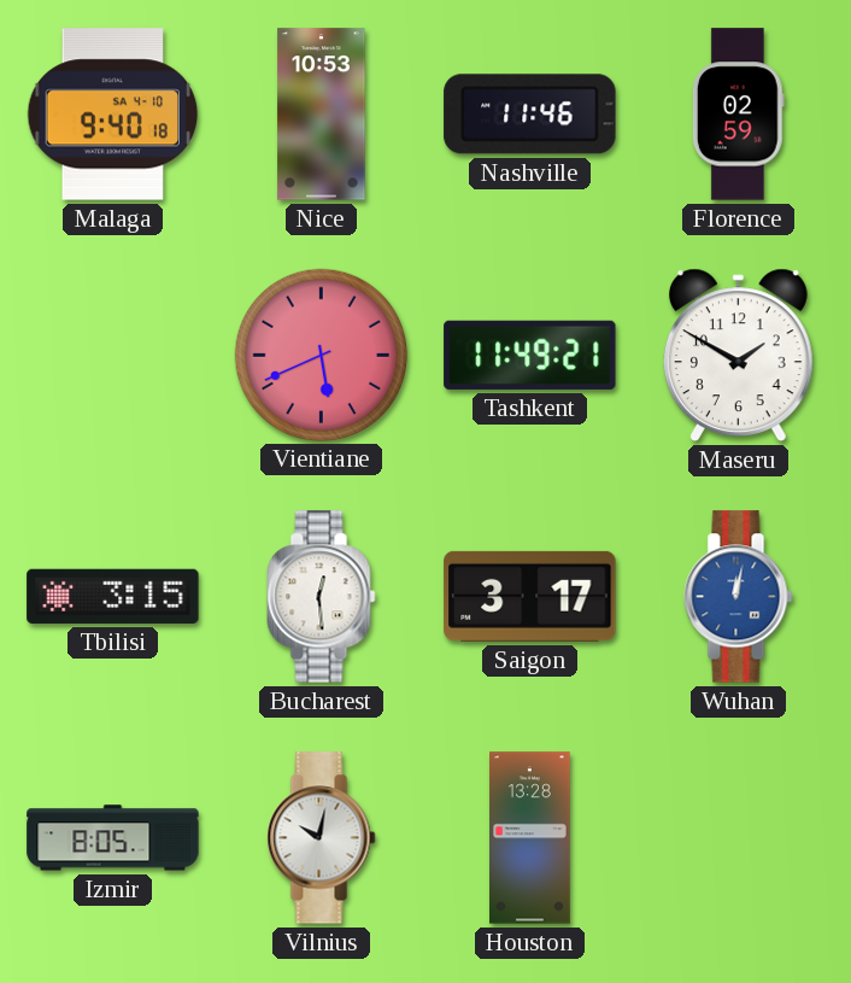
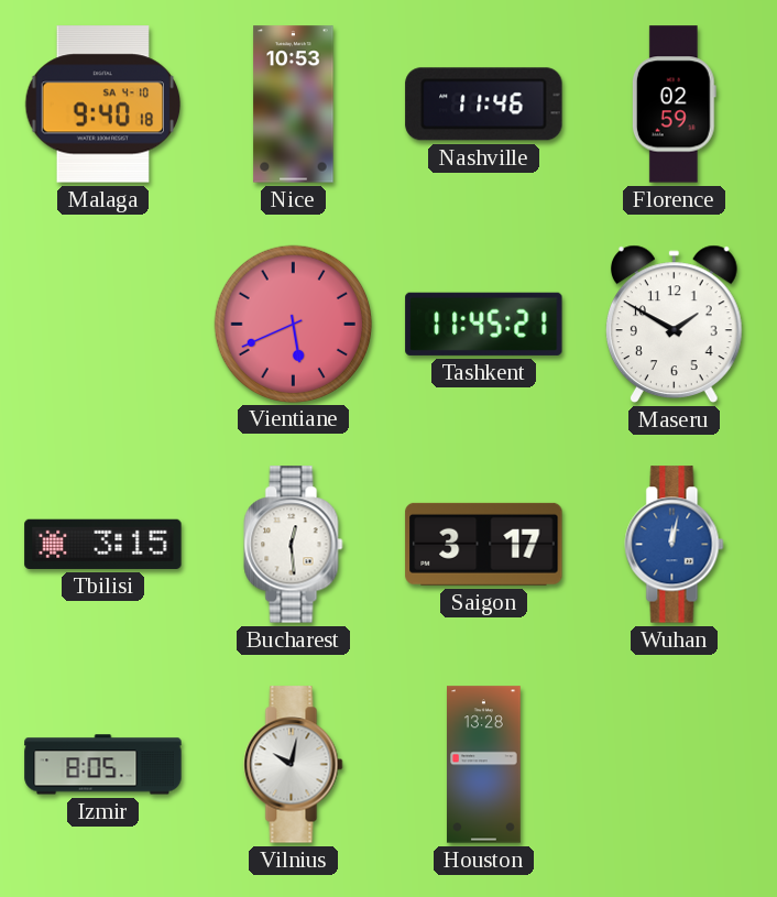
Tashkent: 11:49 -> 11:45
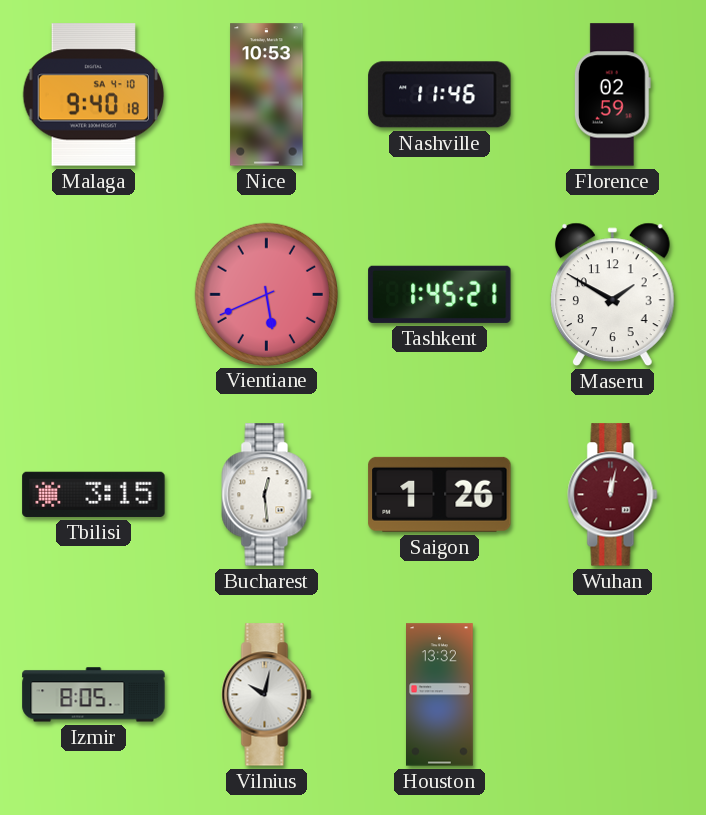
Tashkent: 11:45 -> 1:45
Saigon: 3:17 -> 1:26
Wuhan dial: blue -> burgundy
Houston: 13:28 -> 13:32
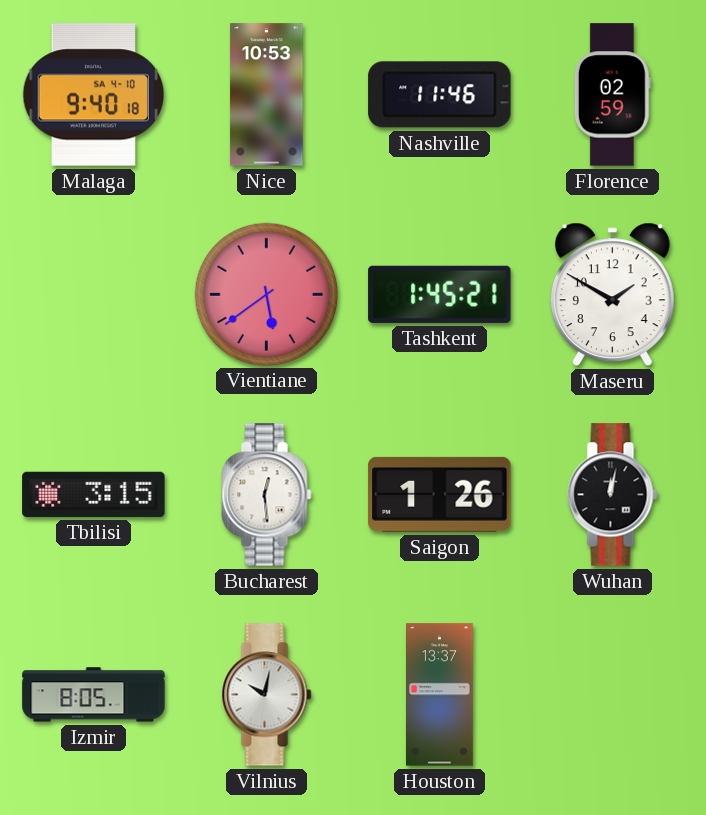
Vientiane: 5:41 -> 5:39
Wuhan dial: burgundy -> black
Houston: 13:32 -> 13:37
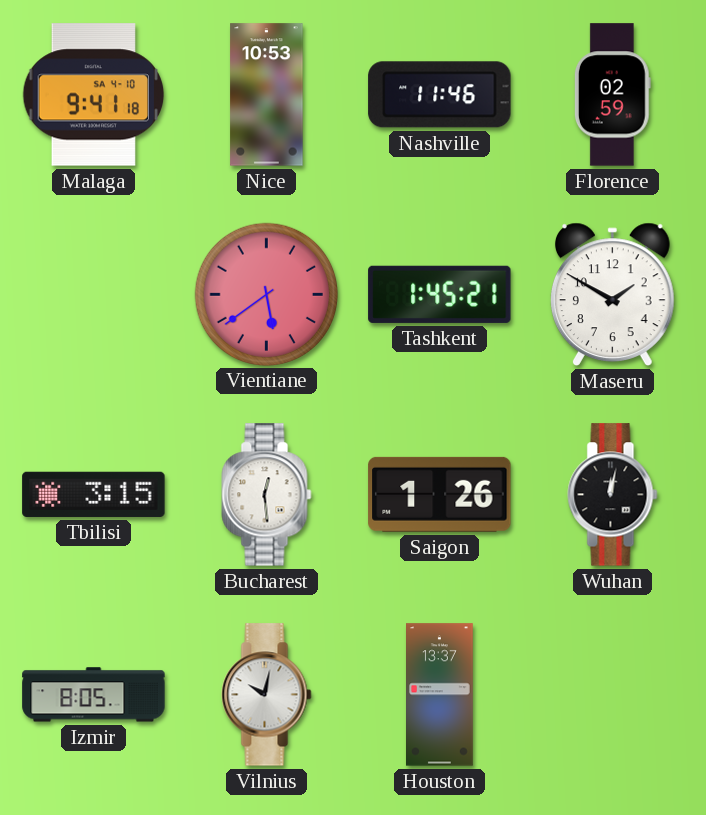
Malaga: 9:40 -> 9:41
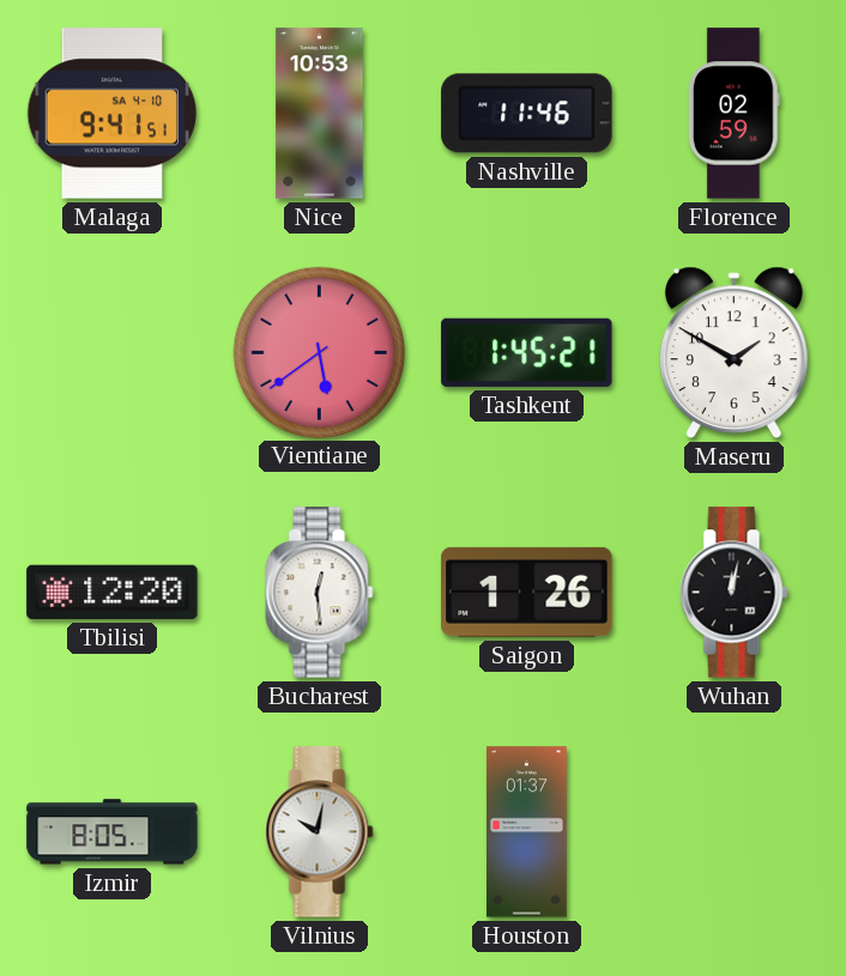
Malaga: 9:41:18 -> 9:41:51
Tbilisi: 3:15 -> 12:20
Houston: 13:37 -> 01:37
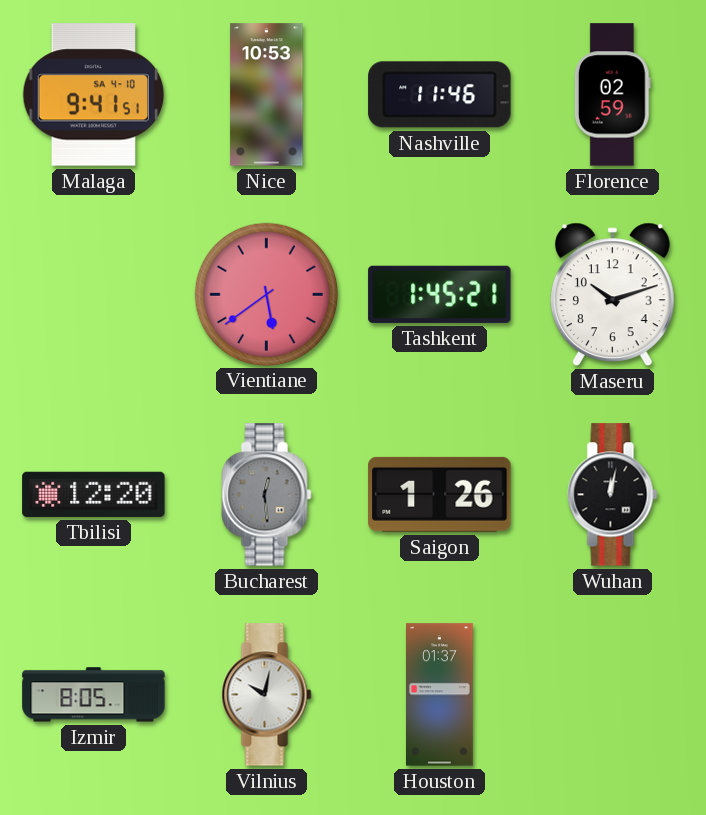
Maseru: 1:50 -> 10:12
Bucharest dial: white -> grey
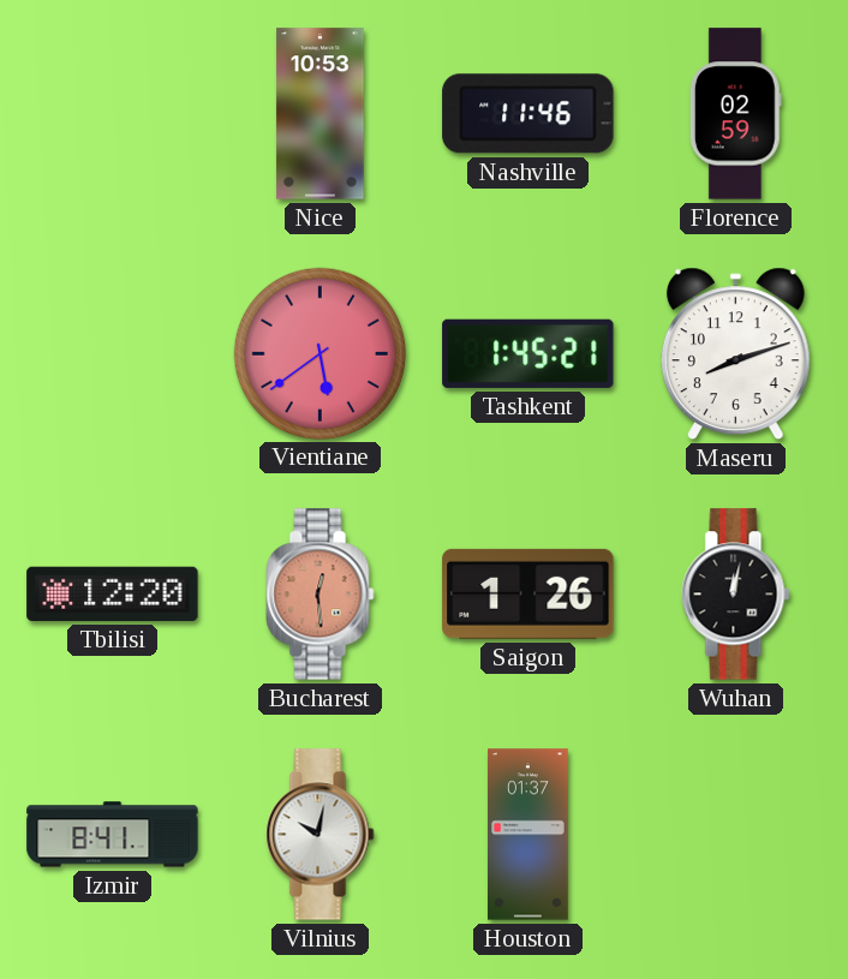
Malaga: 9:41 -> none
Maseru: 10:12 -> 8:12
Bucharest dial: grey -> salmon
Izmir: 8:05 -> 8:41
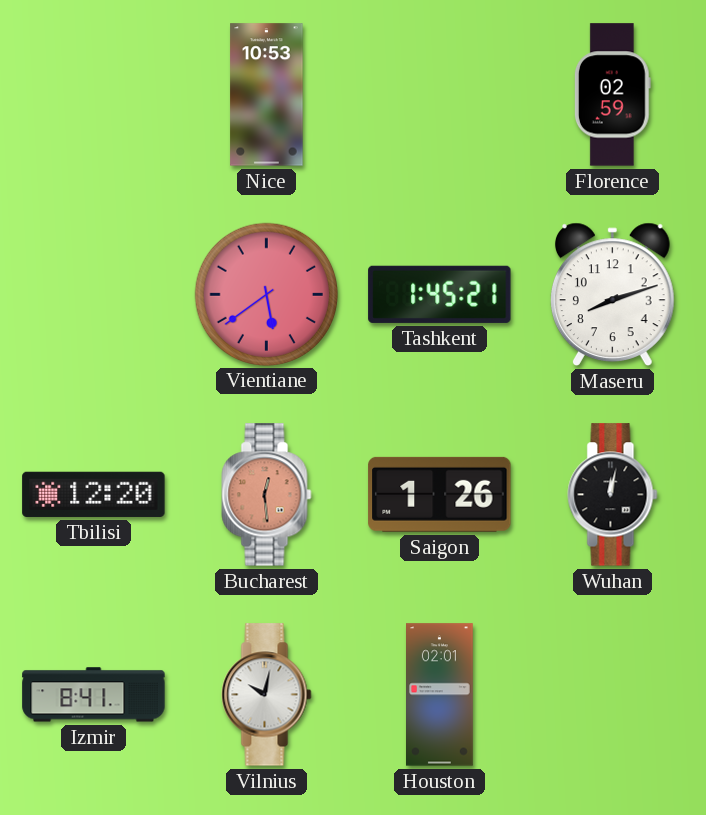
Nashville: 11:46 -> none
Houston: 01:37 -> 02:01
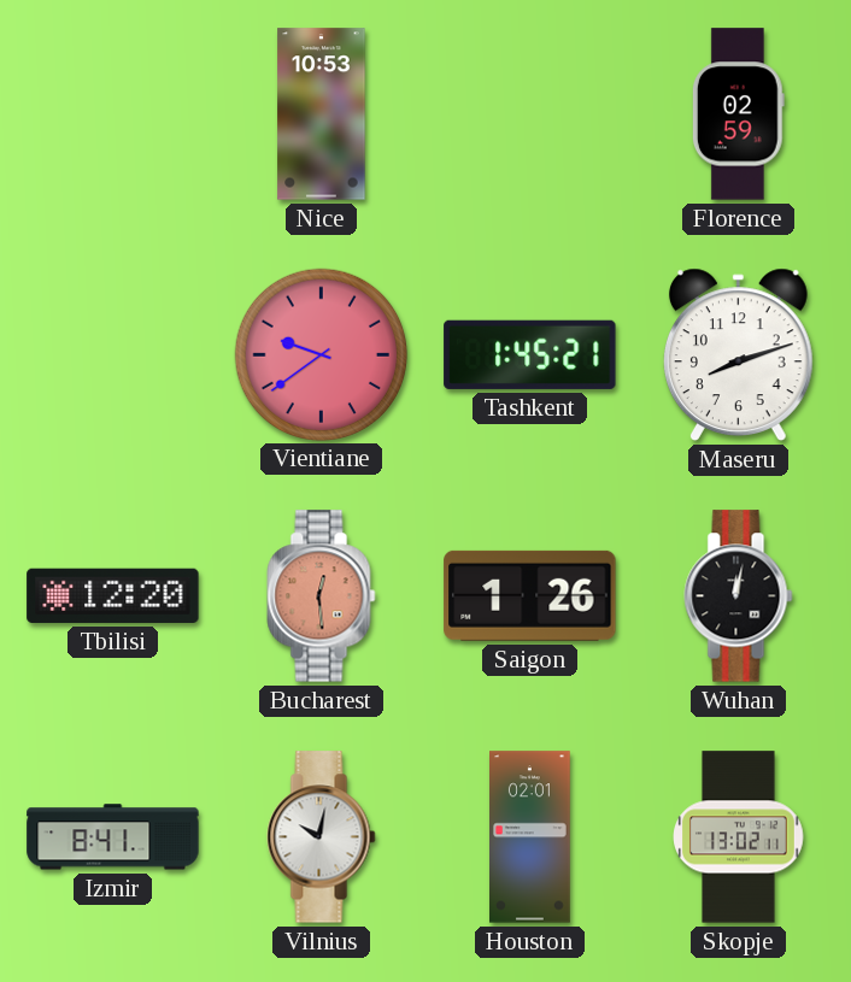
Vientiane: 5:39 -> 9:39
Skopje: none -> 13:02
